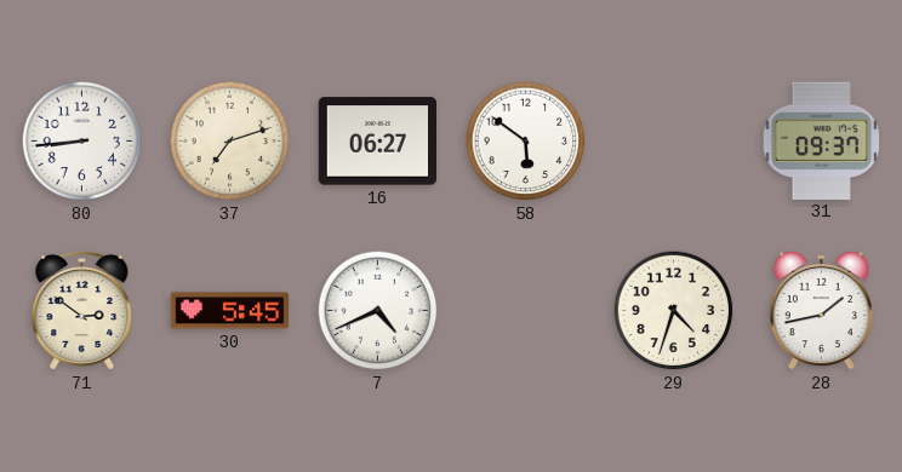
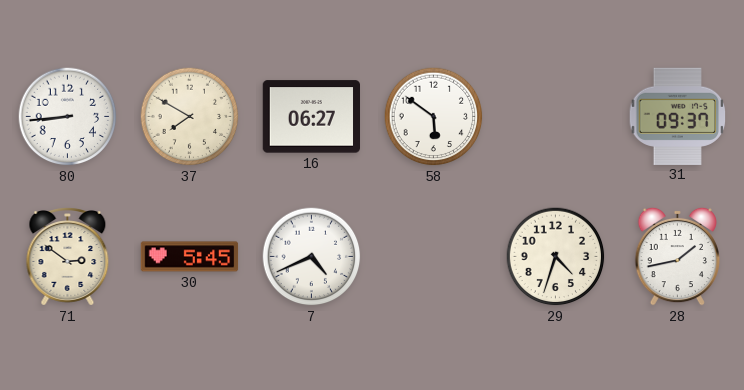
37: 7:12 -> 7:50
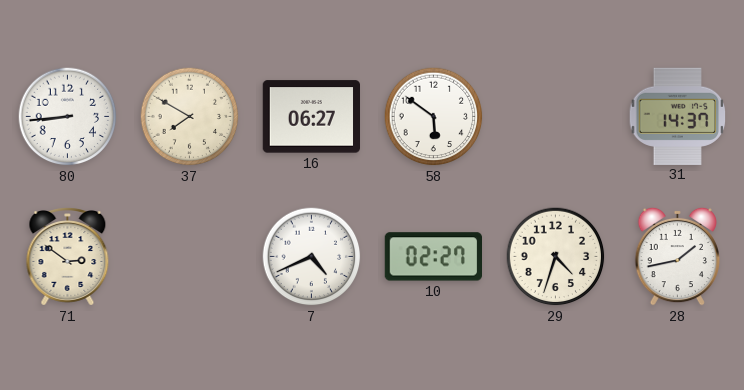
31: 09:37 -> 14:37
30: 5:45 -> none
10: none -> 02:27
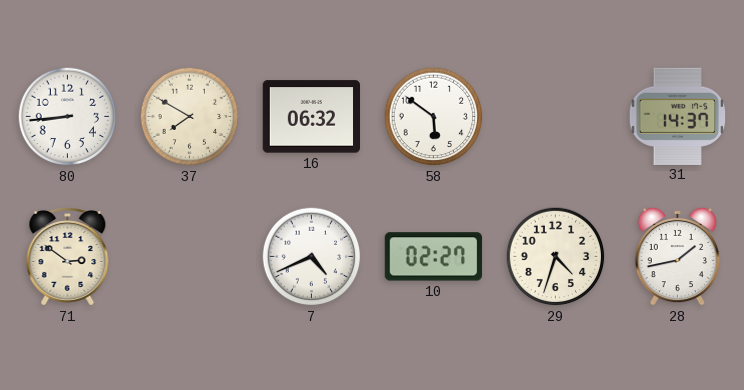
16: 06:27 -> 06:32
